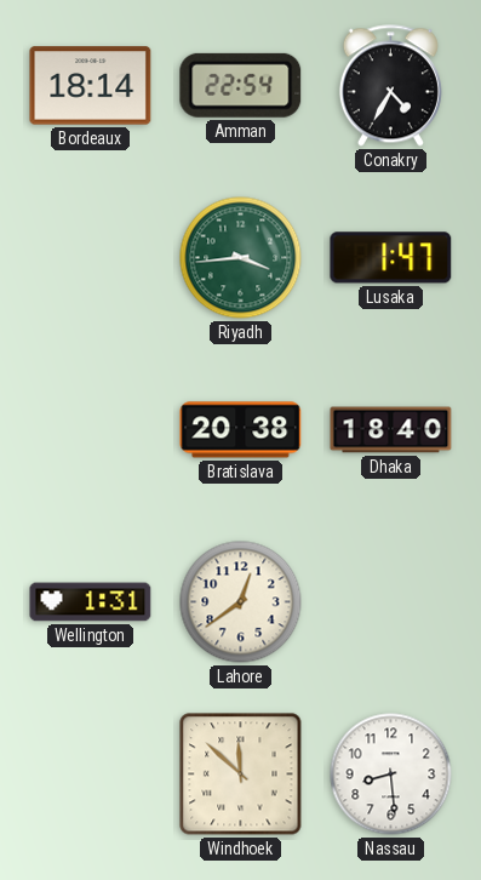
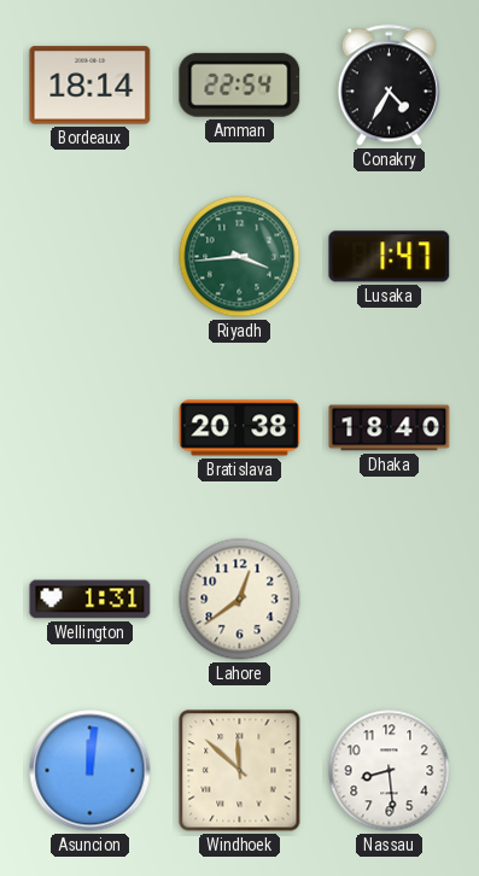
Asuncion: none -> 12:01
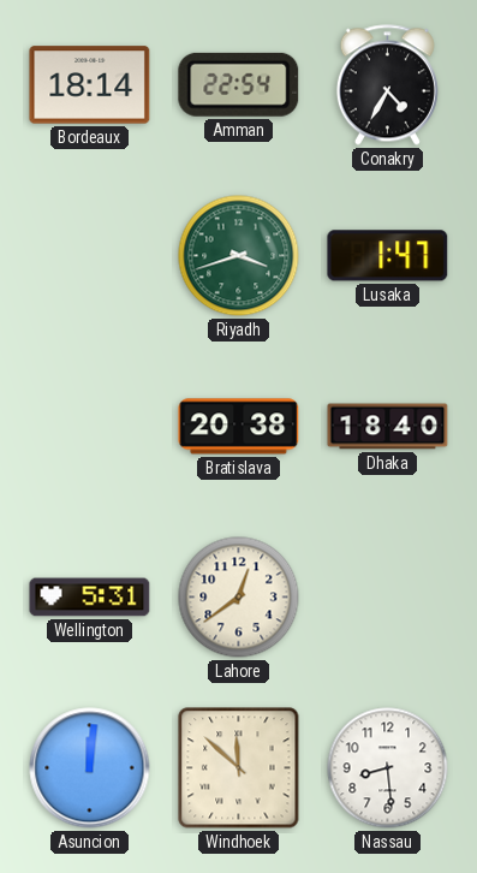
Riyadh: 3:44 -> 3:42
Wellington: 1:31 -> 5:31
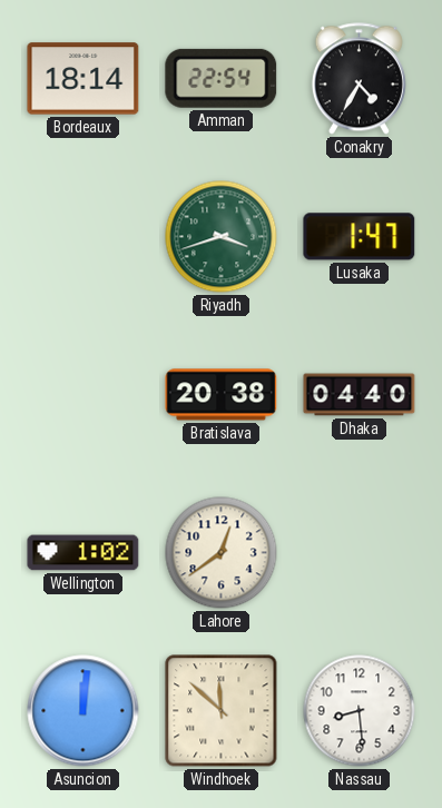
Dhaka: 18:40 -> 04:40
Wellington: 5:31 -> 1:02
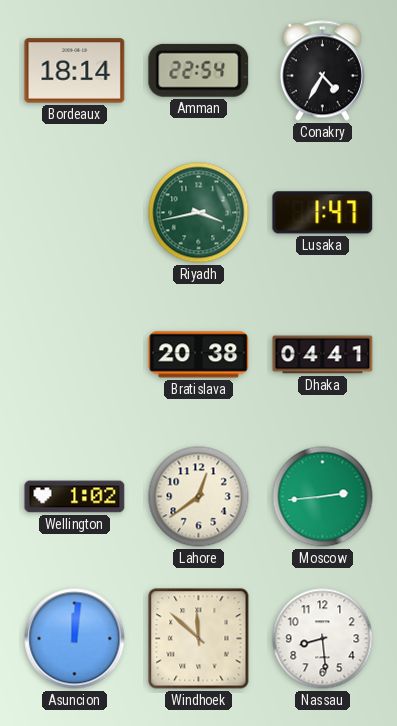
Riyadh: 3:42 -> 3:43
Dhaka: 04:40 -> 04:41
Moscow: none -> 2:44
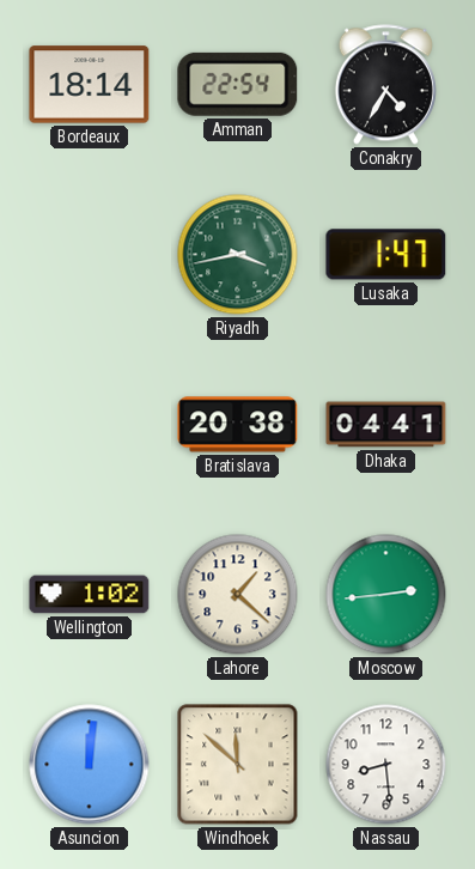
Lahore: 12:39 -> 1:22
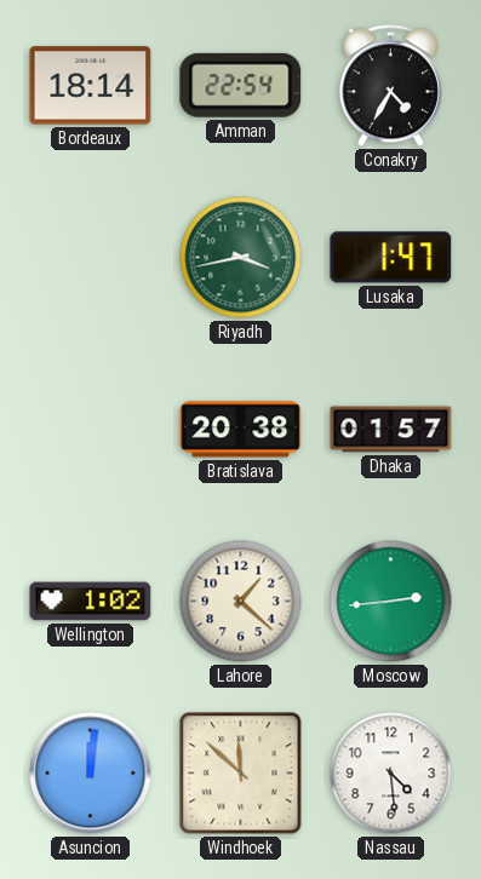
Dhaka: 04:41 -> 01:57
Nassau: 8:29 -> 4:29
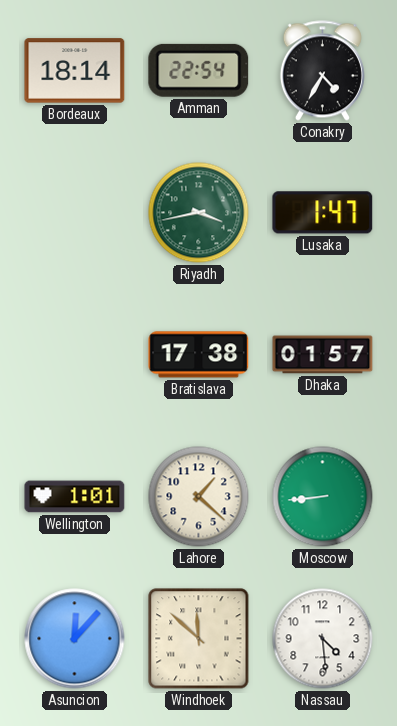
Bratislava: 20:38 -> 17:38
Wellington: 1:02 -> 1:01
Moscow: 2:44 -> 8:44
Asuncion: 12:01 -> 12:07
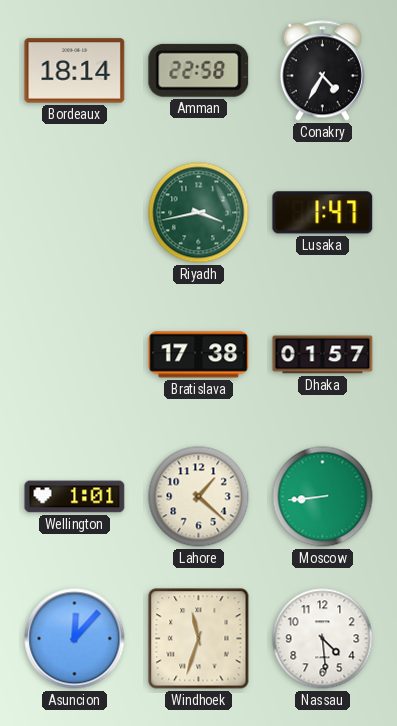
Amman: 22:54 -> 22:58
Windhoek: 11:52 -> 11:33
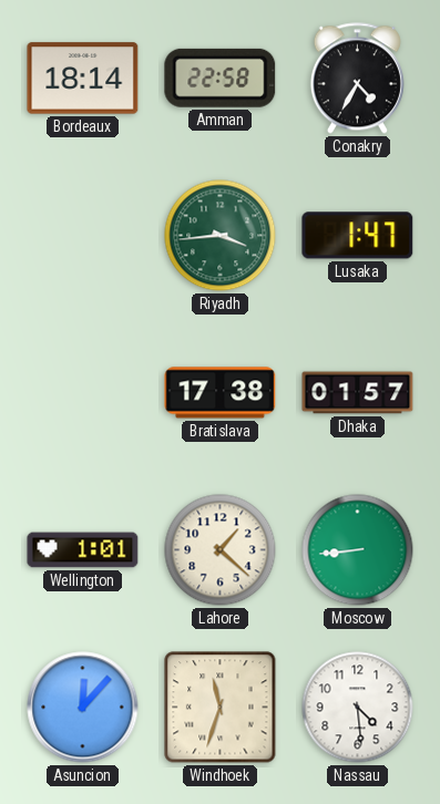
Riyadh: 3:43 -> 3:44
